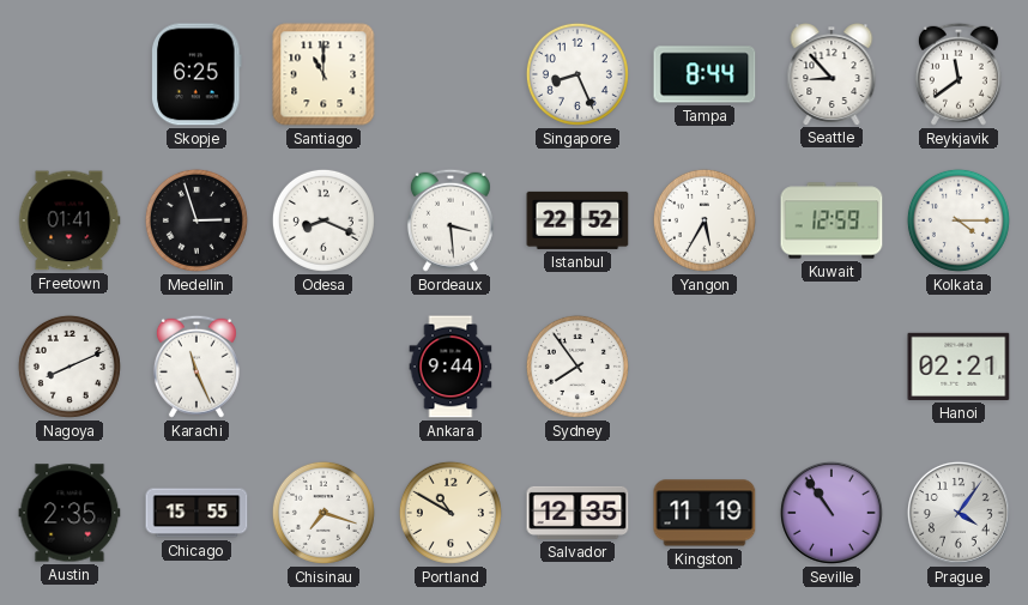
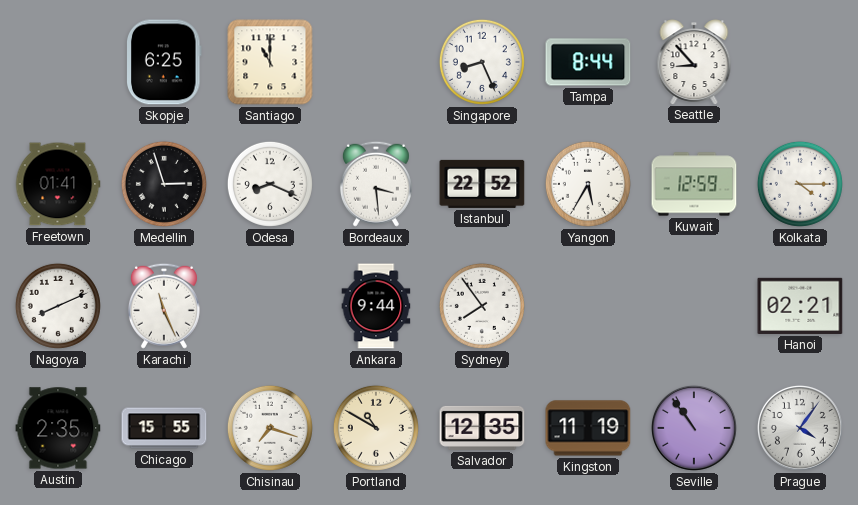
Reykjavik: 11:39 -> none
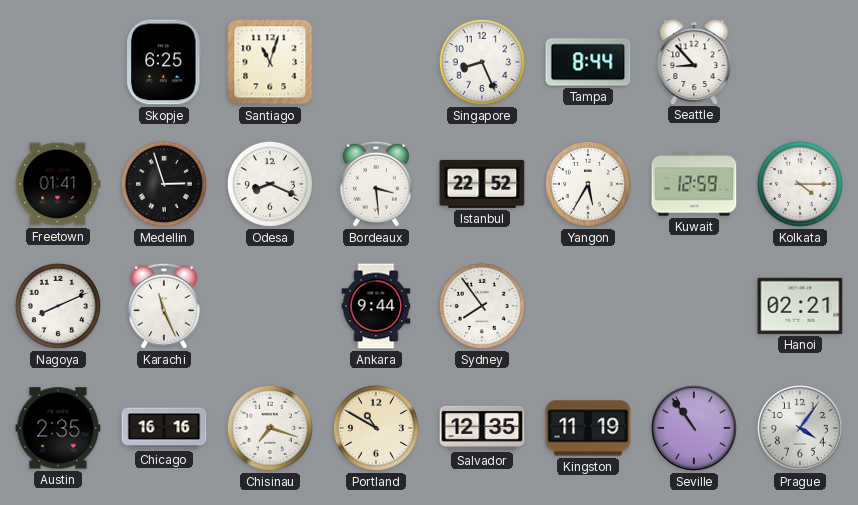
Santiago: 11:00 -> 11:03
Chicago: 15:55 -> 16:16
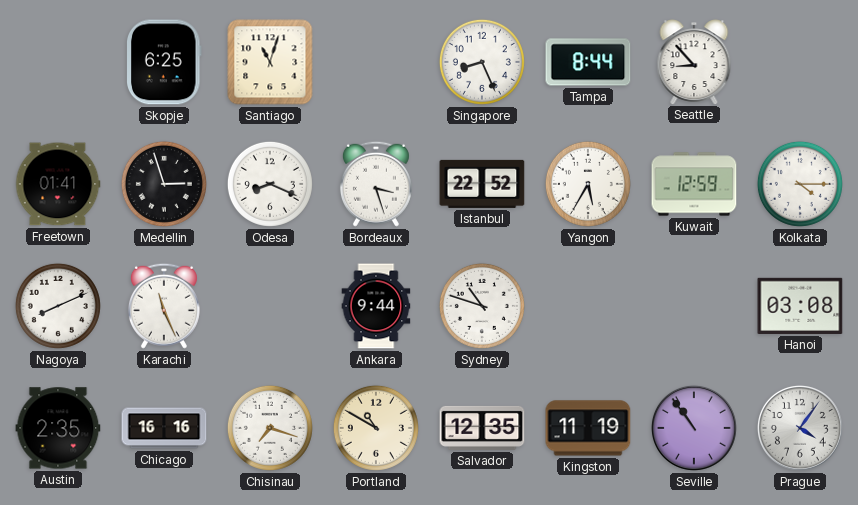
Bordeaux: 3:29 -> 3:27
Sydney: 7:54 -> 10:48
Hanoi: 02:21 -> 03:08
